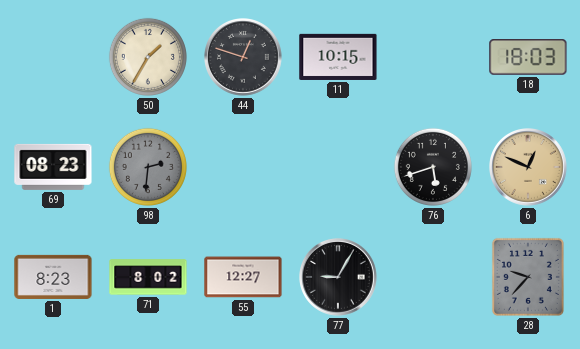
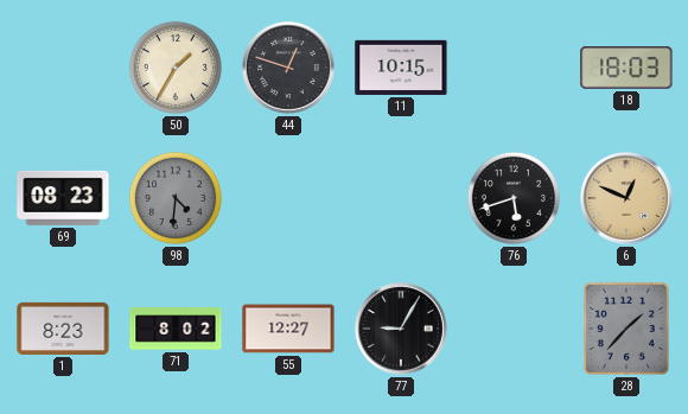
98: 2:31 -> 4:31
28: 9:37 -> 1:37
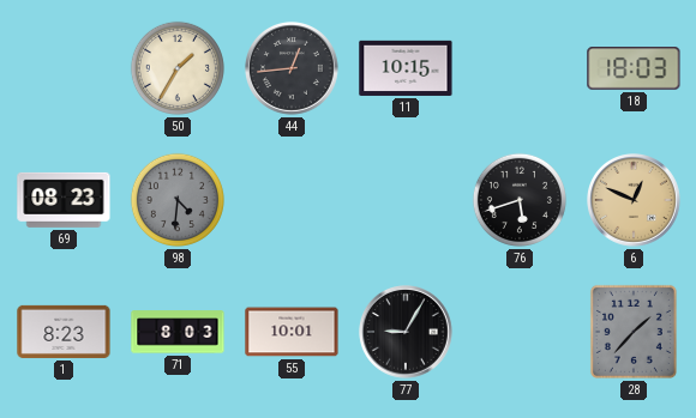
44: 12:48 -> 12:44
71: 8:02 -> 8:03
55: 12:27 -> 10:01
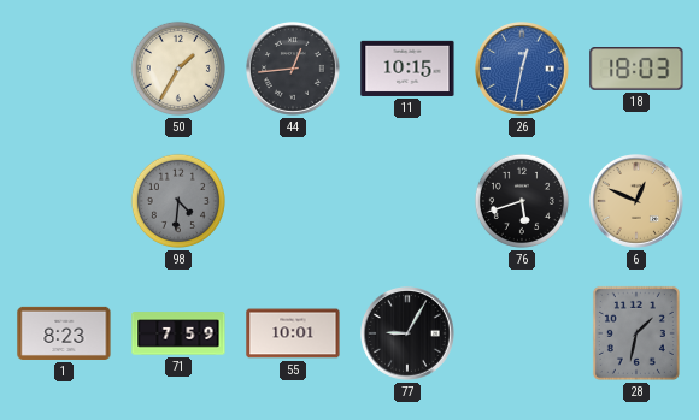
26: none -> 12:32
69: 08:23 -> none
71: 8:03 -> 7:59
28: 1:37 -> 1:32
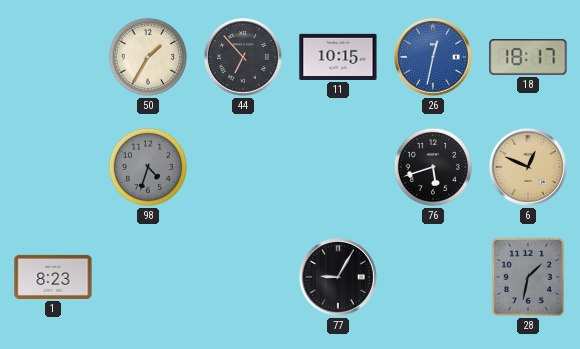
44: 12:44 -> 6:53
18: 18:03 -> 18:17
98: 4:31 -> 4:33
71: 7:59 -> none
55: 10:01 -> none
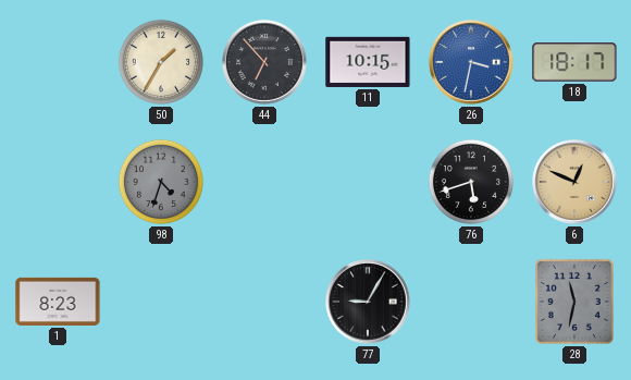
26: 12:32 -> 3:32
28: 1:32 -> 11:32
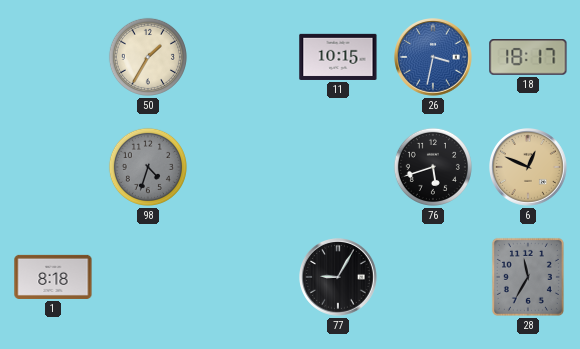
44: 6:53 -> none
1: 8:23 -> 8:18
28: 11:32 -> 11:35
